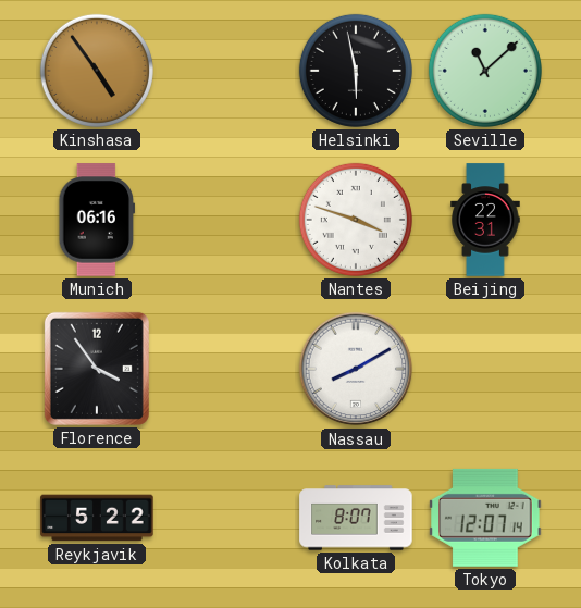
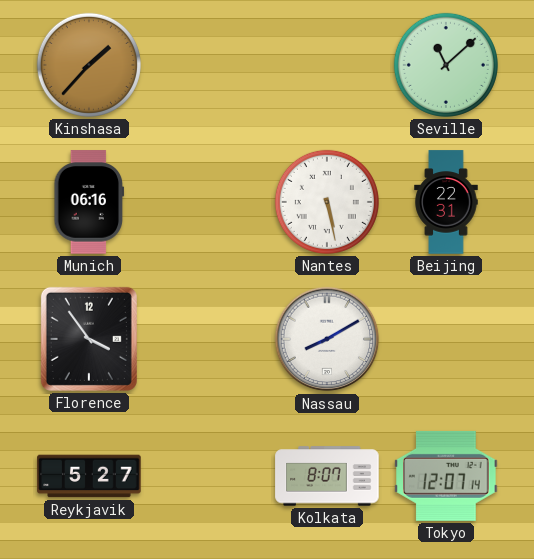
Kinshasa: 4:54 -> 1:37
Helsinki: 5:58 -> none
Nantes: 3:48 -> 5:28
Reykjavik: 5:22 -> 5:27
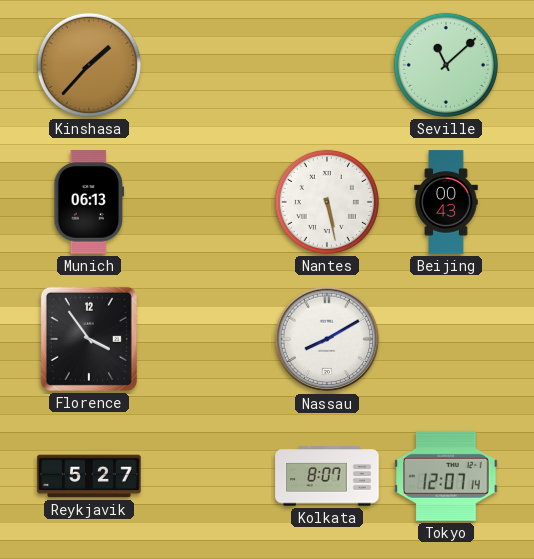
Munich: 06:16 -> 06:13
Beijing: 22:31 -> 00:43
